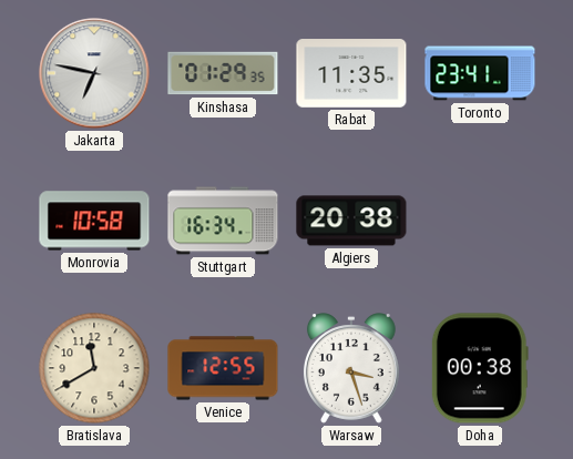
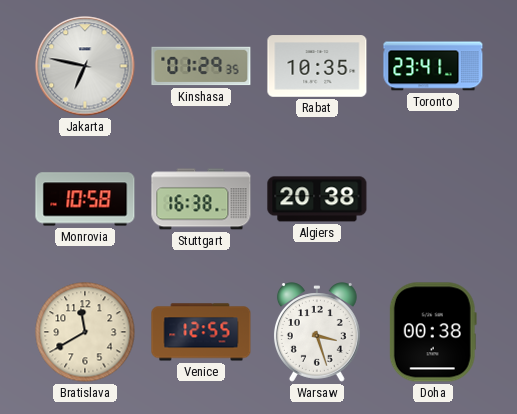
Rabat: 11:35 -> 10:35
Stuttgart: 16:34 -> 16:38
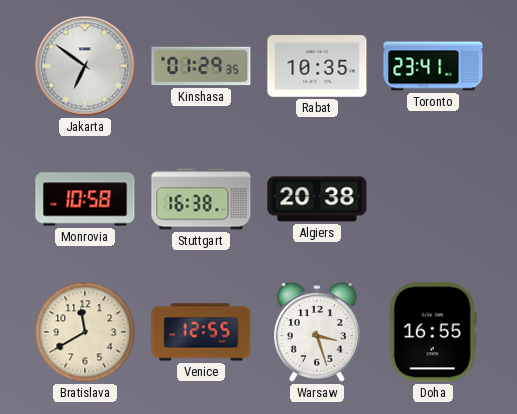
Jakarta: 6:47 -> 6:51
Doha: 00:38 -> 16:55
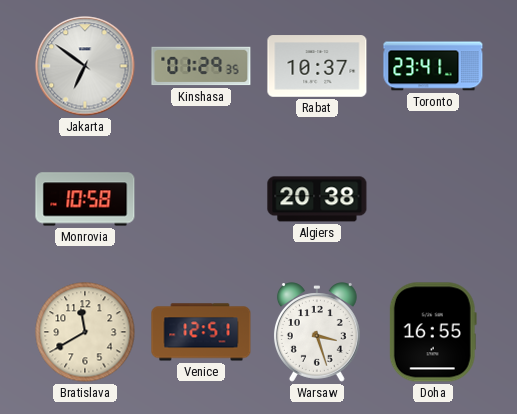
Rabat: 10:35 -> 10:37
Stuttgart: 16:38 -> none
Venice: 12:55 -> 12:51
